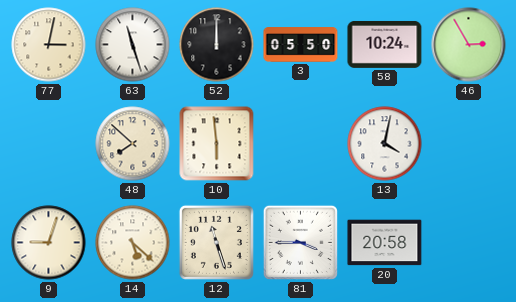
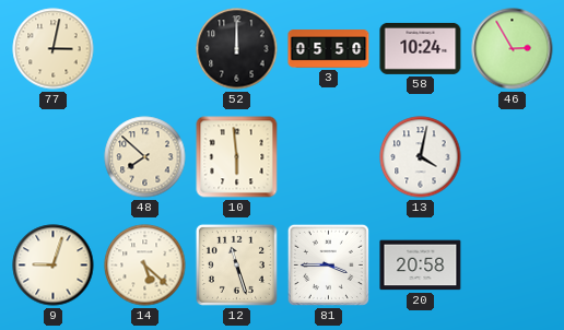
63: 11:27 -> none
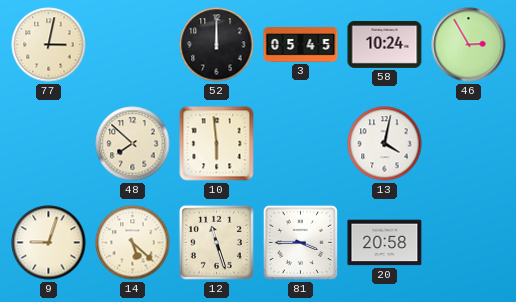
3: 05:50 -> 05:45
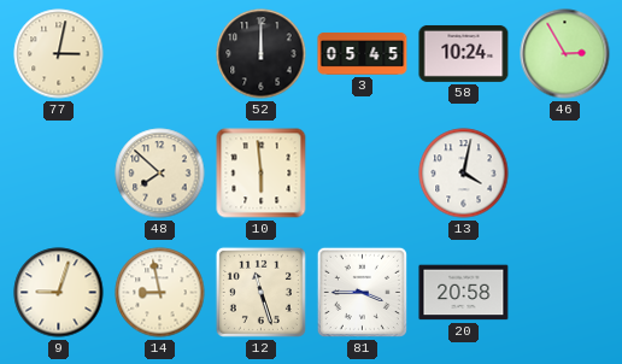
14: 5:22 -> 8:58
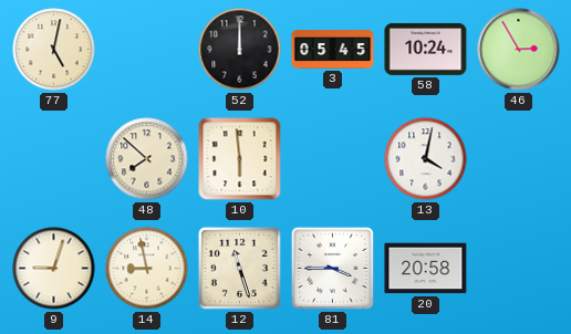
77: 3:02 -> 5:02
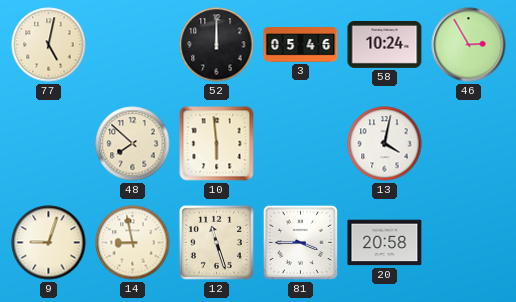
3: 05:45 -> 05:46
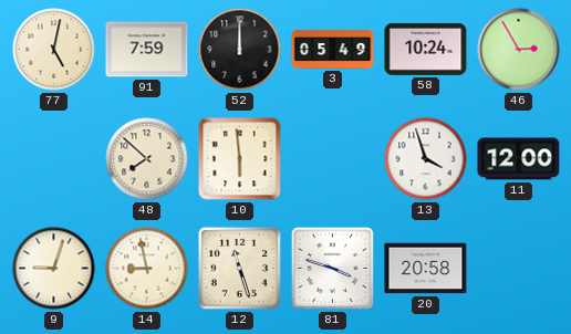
91: none -> 7:59
3: 05:46 -> 05:49
13: 4:02 -> 3:57
11: none -> 12:00
81: 3:45 -> 3:48
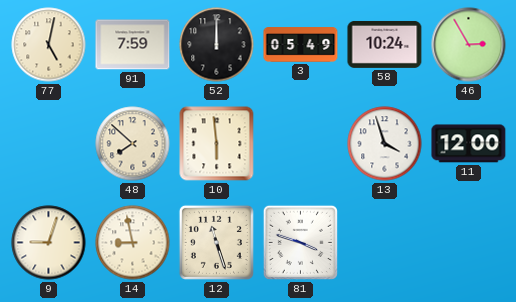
20: 20:58 -> none
